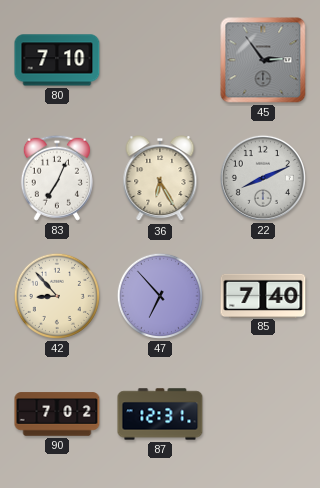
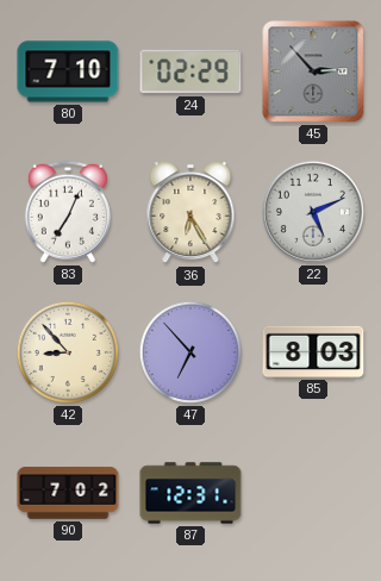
24: none -> 02:29
45: 2:54 -> 2:53
22: 8:11 -> 5:11
85: 7:40 -> 8:03
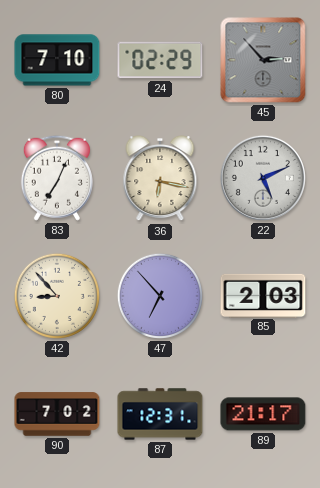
36: 6:25 -> 6:17
85: 8:03 -> 2:03
89: none -> 21:17
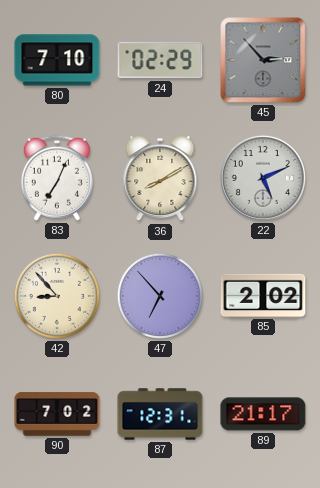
36: 6:17 -> 8:10
85: 2:03 -> 2:02
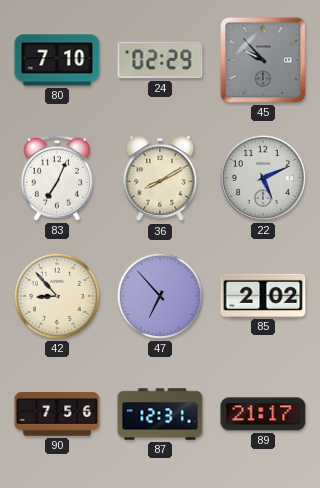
45: 2:53 -> 9:53
90: 7:02 -> 7:56
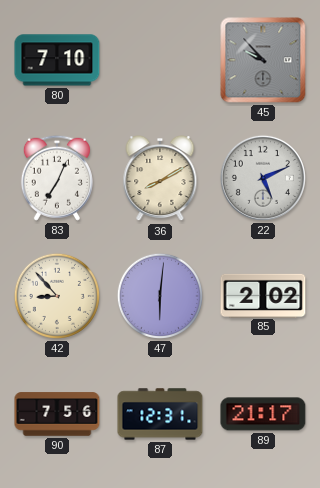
24: 02:29 -> none
47: 6:53 -> 6:01
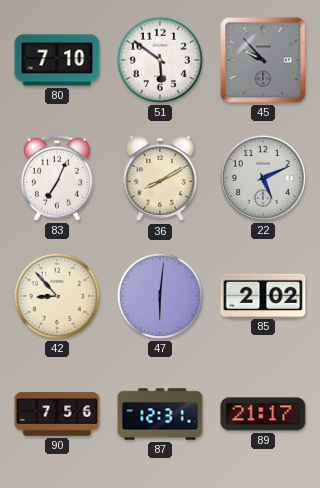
51: none -> 5:51
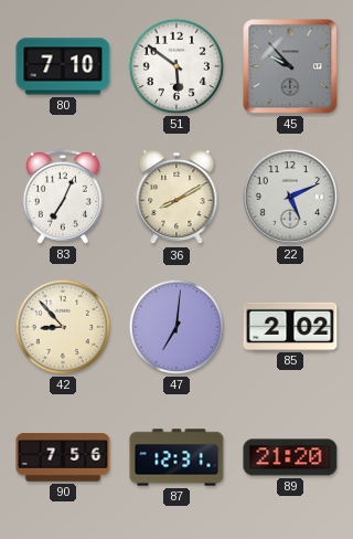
47: 6:01 -> 7:01
89: 21:17 -> 21:20
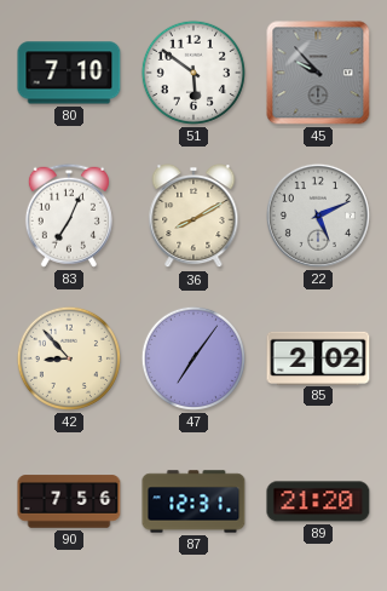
47: 7:01 -> 7:06
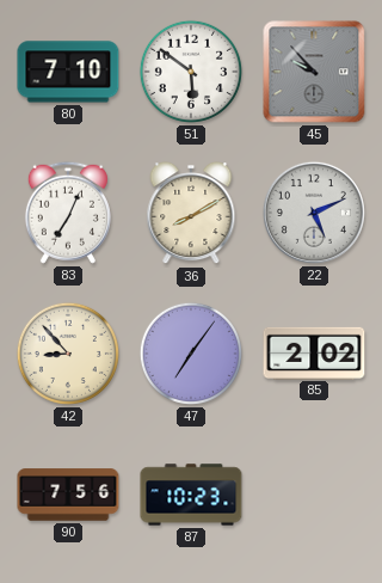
87: 12:31 -> 10:23
89: 21:20 -> none
